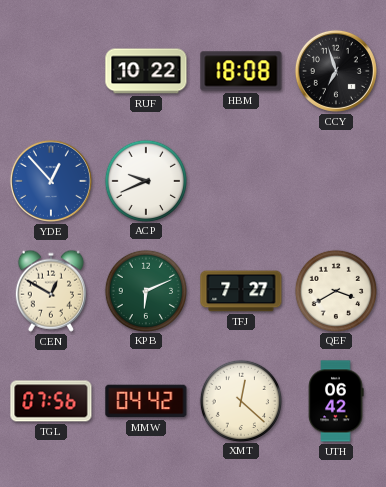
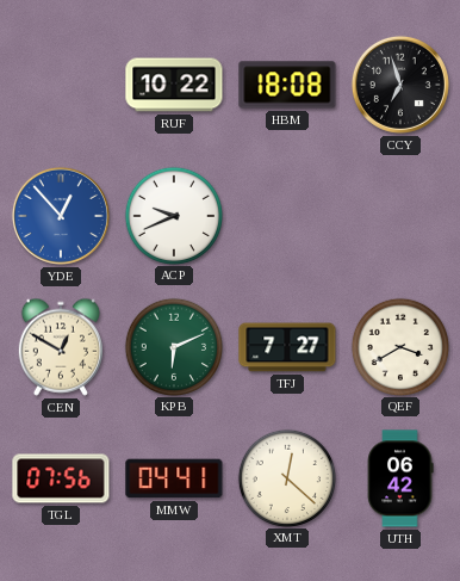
MMW: 04:42 -> 04:41
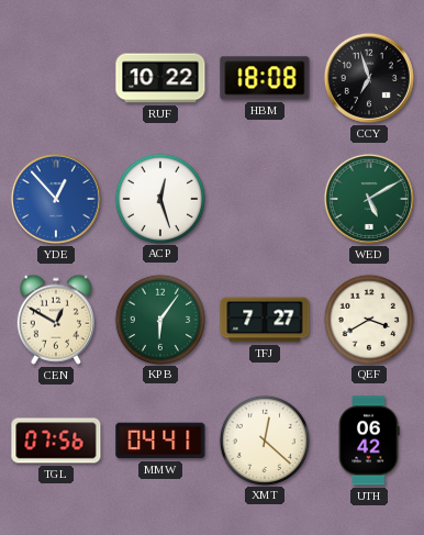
ACP: 9:41 -> 12:27
WED: none -> 5:10
KPB: 6:11 -> 6:06
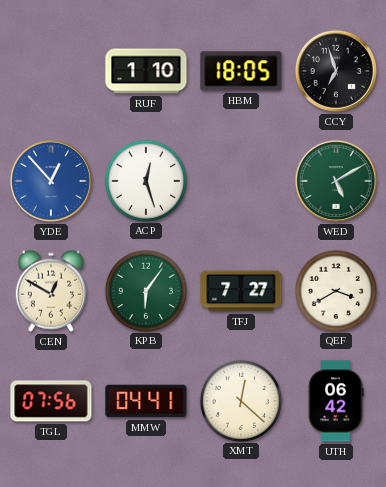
RUF: 10:22 -> 1:10
HBM: 18:08 -> 18:05
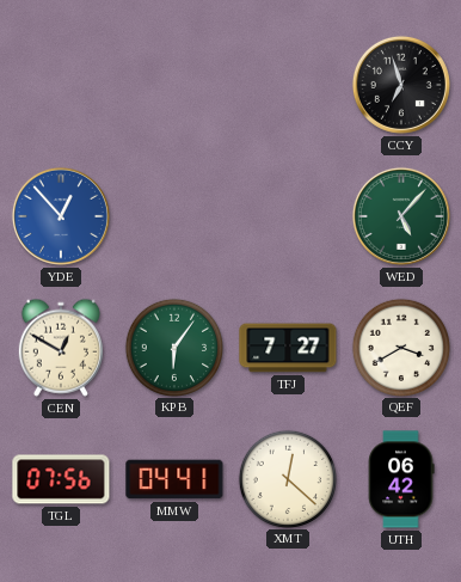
RUF: 1:10 -> none
HBM: 18:05 -> none
ACP: 12:27 -> none
WED: 5:10 -> 5:07
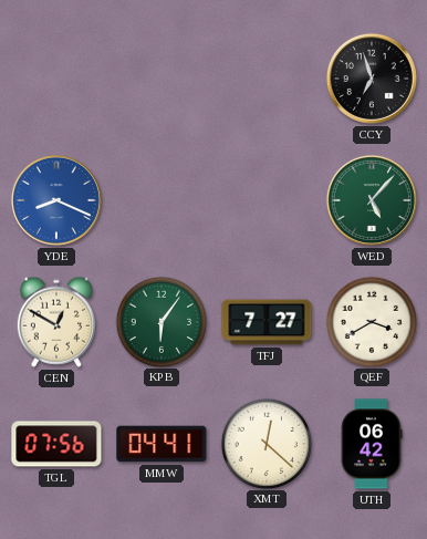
YDE: 12:53 -> 8:19
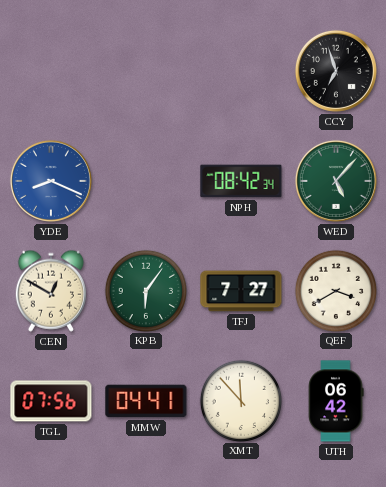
NPH: none -> 08:42
XMT: 12:22 -> 11:53
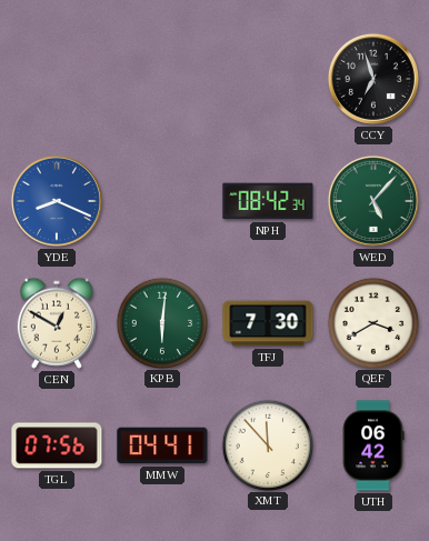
KPB: 6:06 -> 6:01
TFJ: 7:27 -> 7:30
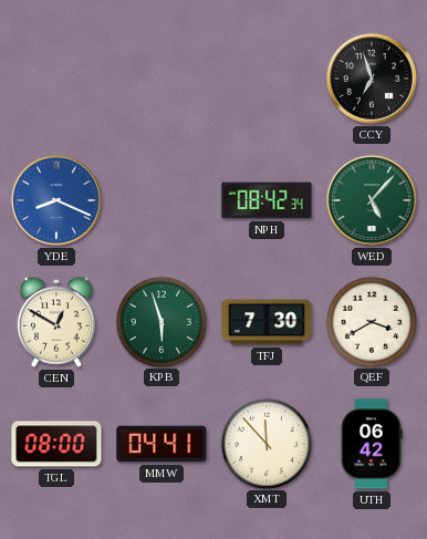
KPB: 6:01 -> 5:57
TGL: 07:56 -> 08:00
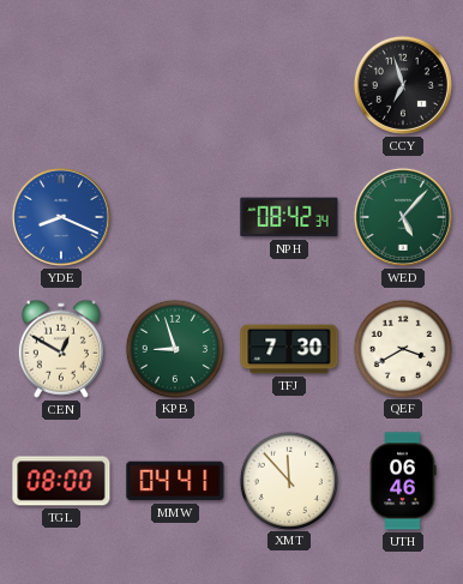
KPB: 5:57 -> 8:57
UTH: 06:42 -> 06:46
